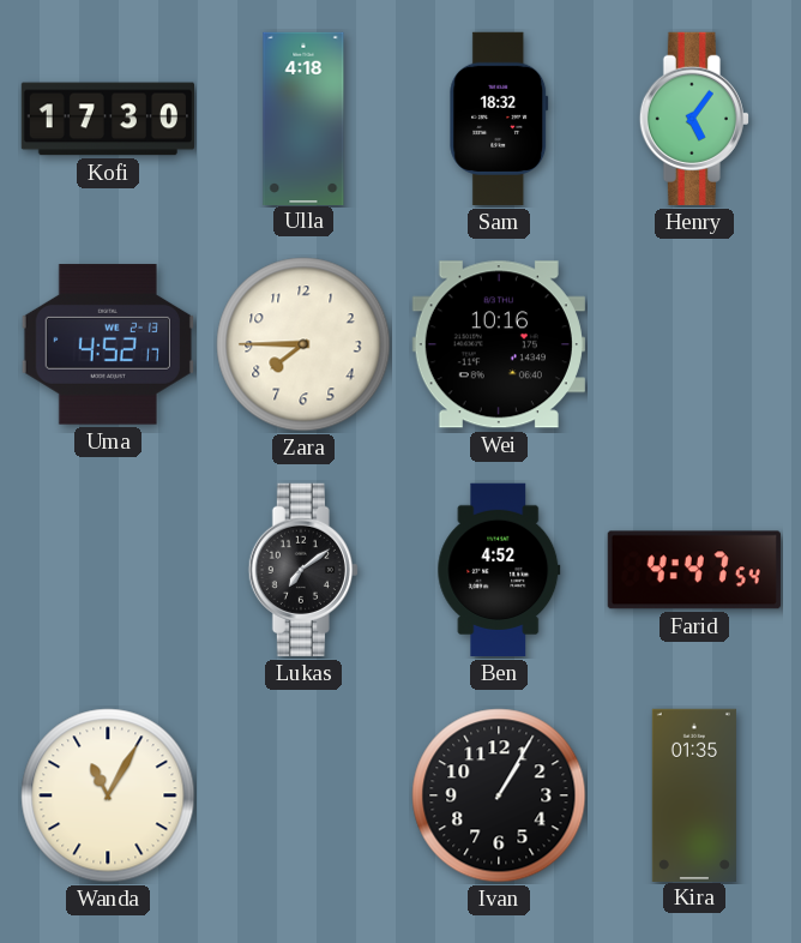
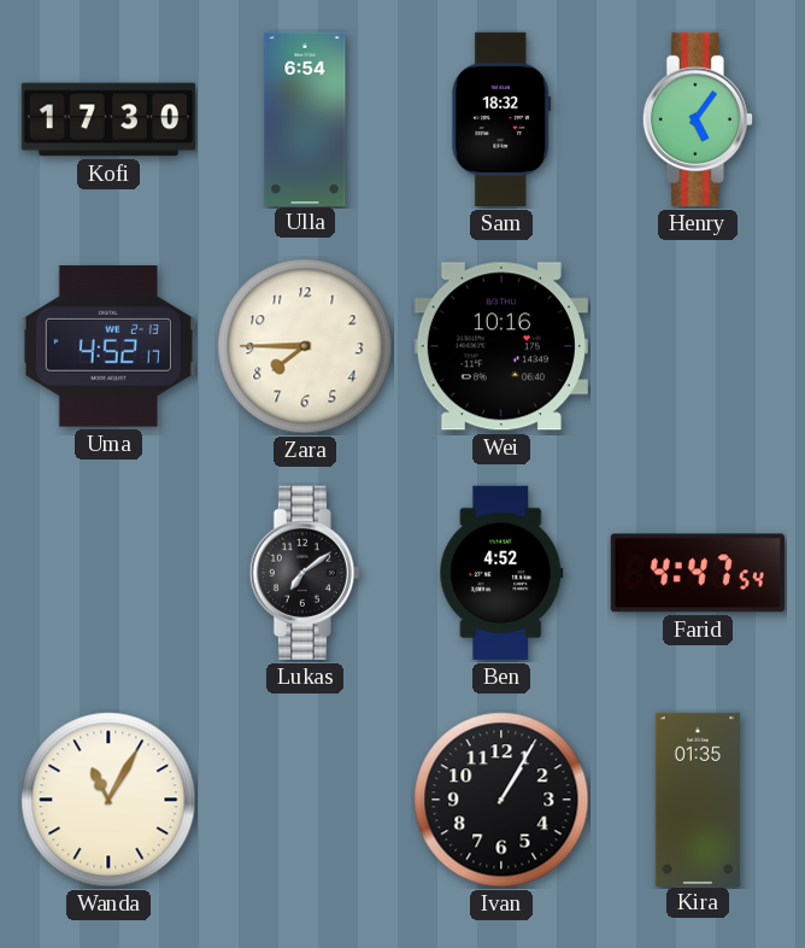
Ulla: 4:18 -> 6:54
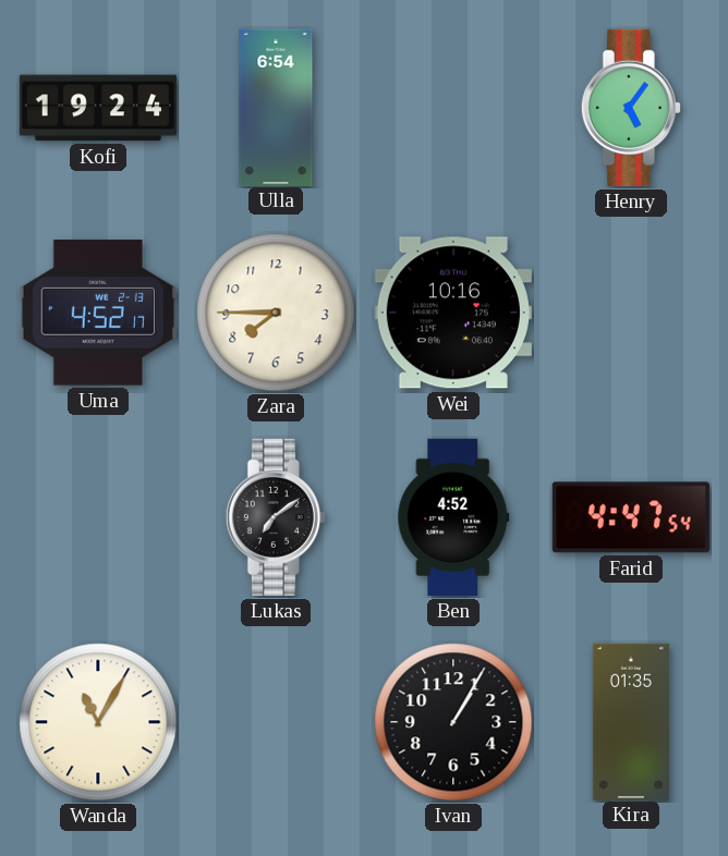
Kofi: 17:30 -> 19:24
Sam: 18:32 -> none
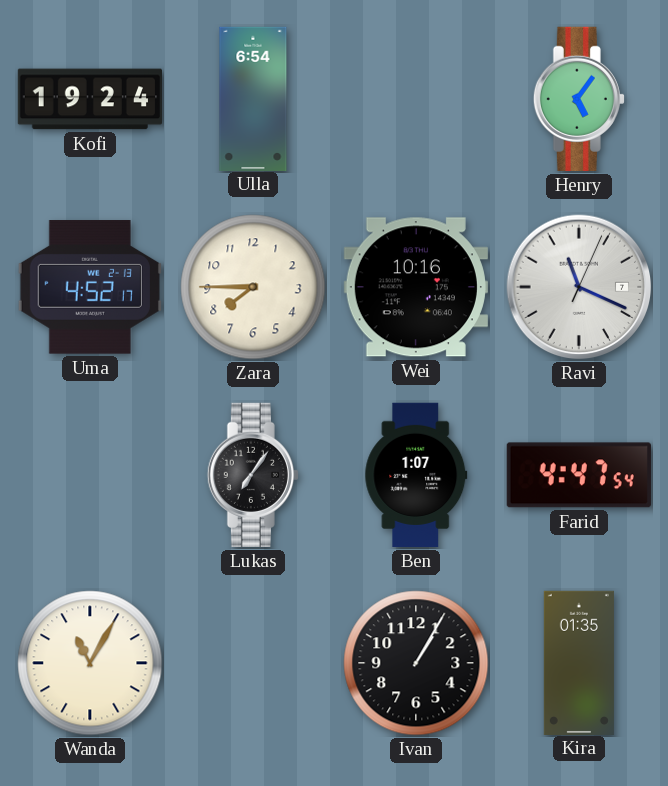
Ravi: none -> 11:19
Lukas: 7:09 -> 7:06
Ben: 4:52 -> 1:07
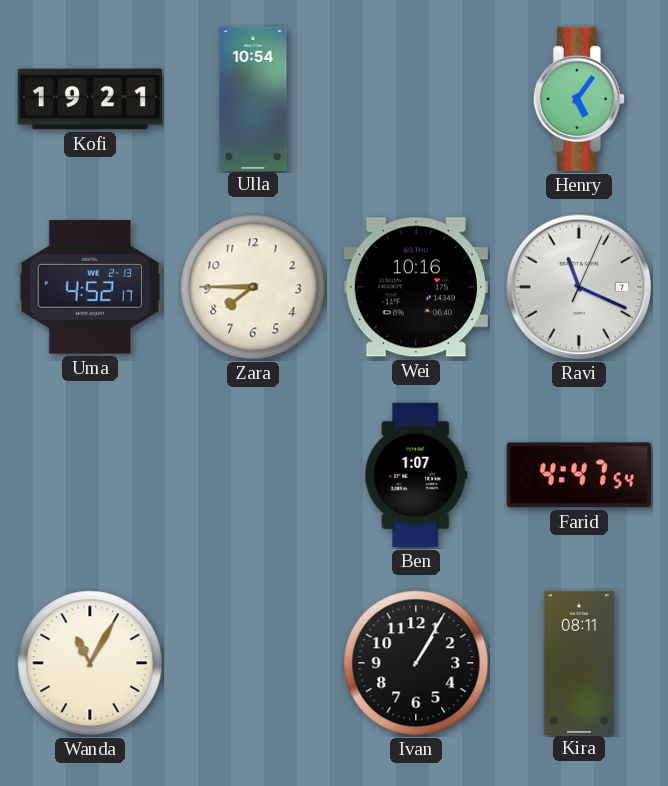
Kofi: 19:24 -> 19:21
Ulla: 6:54 -> 10:54
Lukas: 7:06 -> none
Kira: 01:35 -> 08:11
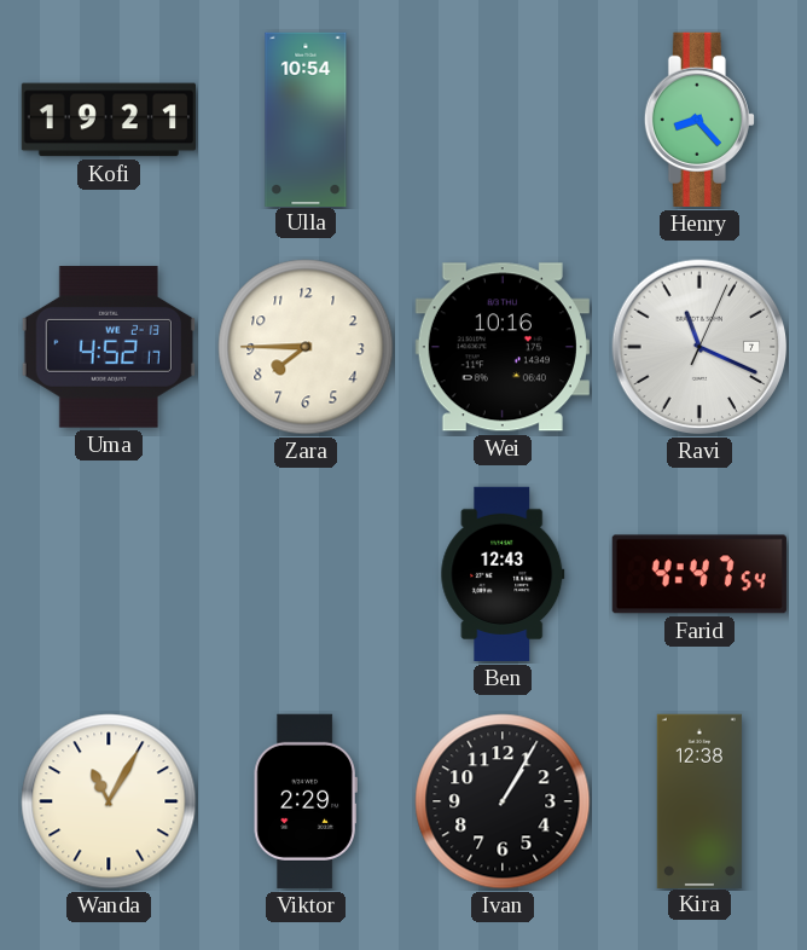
Henry: 5:06 -> 8:23
Ben: 1:07 -> 12:43
Viktor: none -> 2:29
Kira: 08:11 -> 12:38
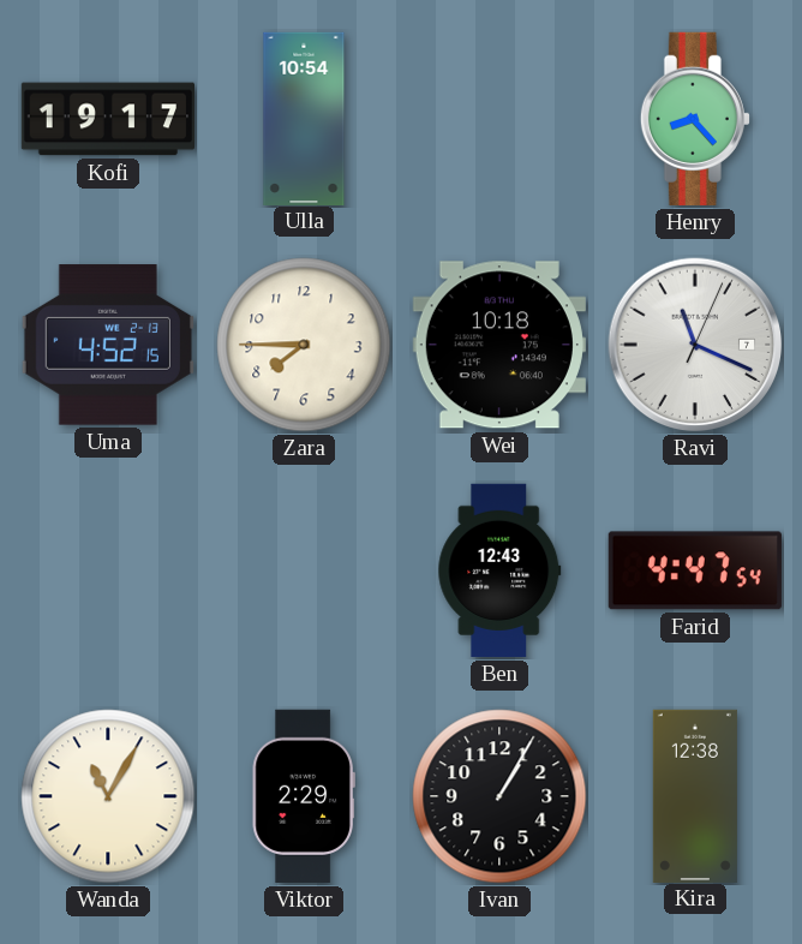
Kofi: 19:21 -> 19:17
Uma: 4:52:17 -> 4:52:15
Wei: 10:16 -> 10:18
